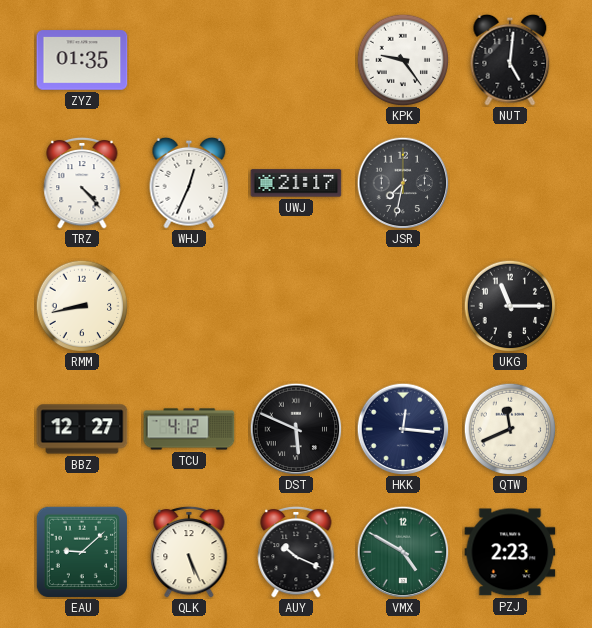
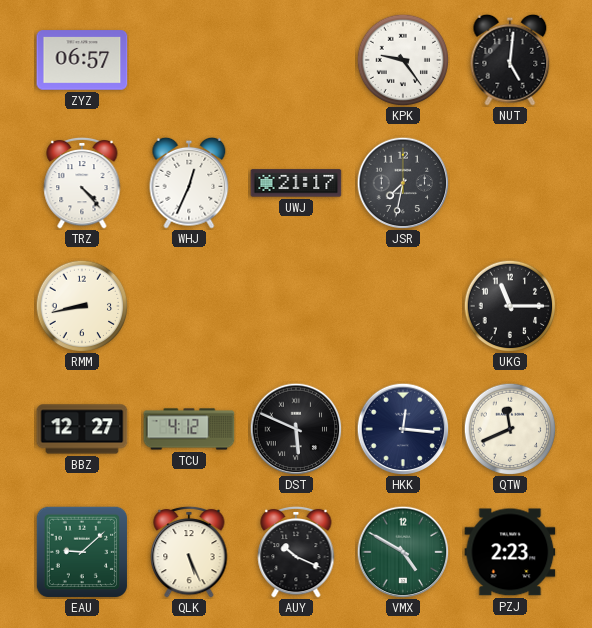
ZYZ: 01:35 -> 06:57
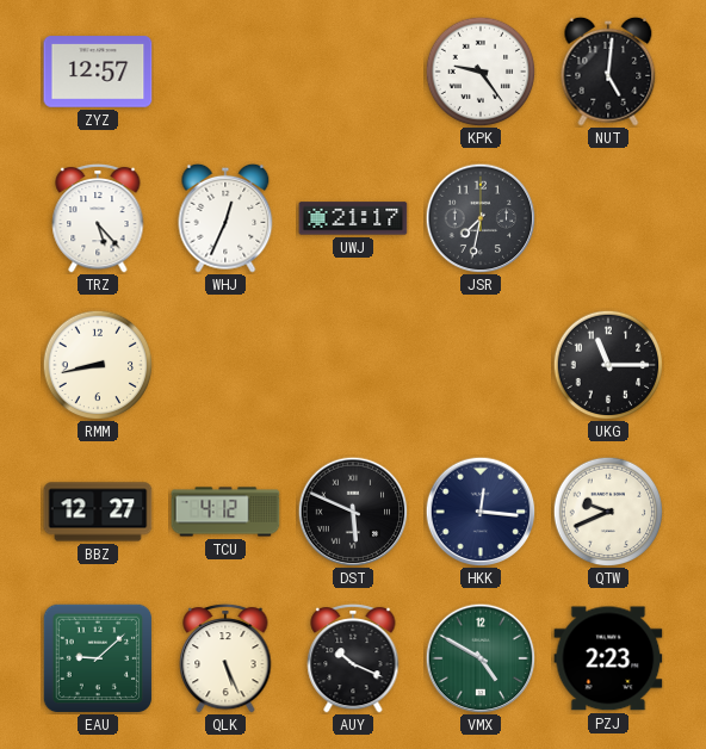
ZYZ: 06:57 -> 12:57
TRZ: 4:23 -> 5:23
QTW: 11:41 -> 9:41
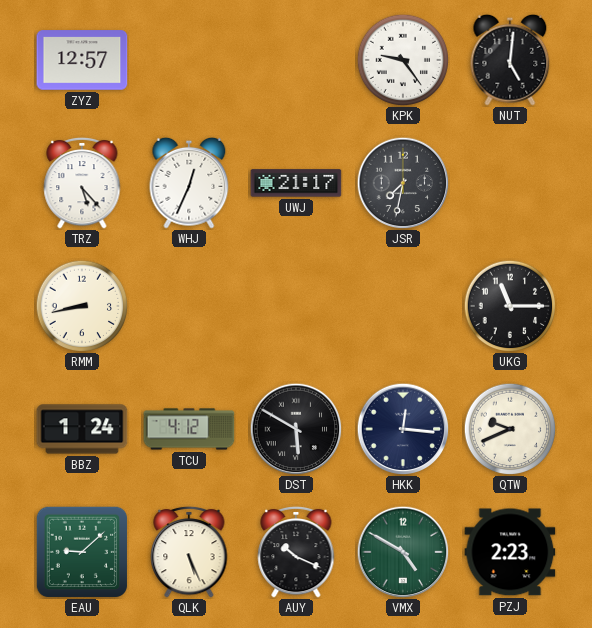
BBZ: 12:27 -> 1:24
DST: 5:49 -> 5:50
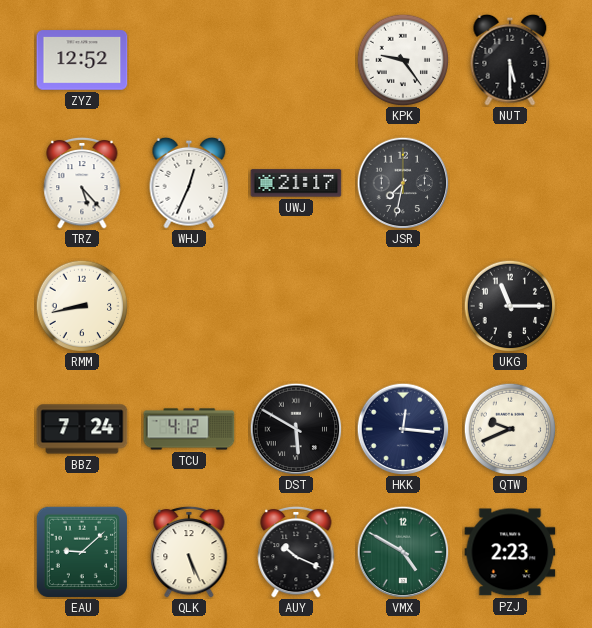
ZYZ: 12:57 -> 12:52
NUT: 5:01 -> 5:30
BBZ: 1:24 -> 7:24
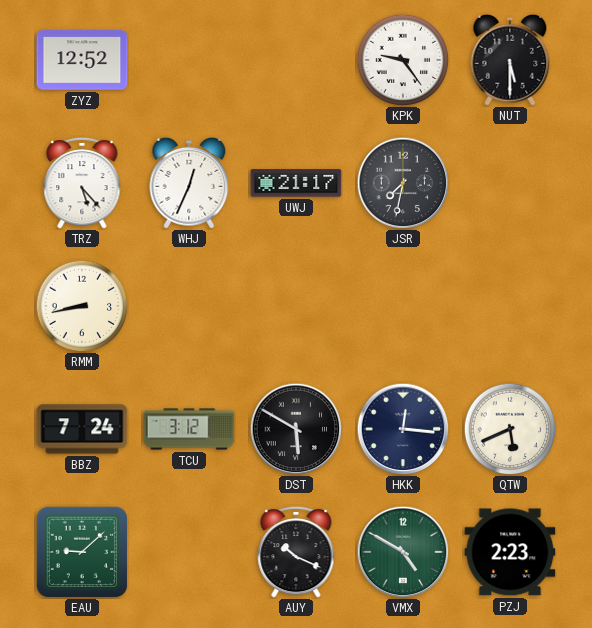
UKG: 11:15 -> none
TCU: 4:12 -> 3:12
QTW: 9:41 -> 5:41
QLK: 5:26 -> none
